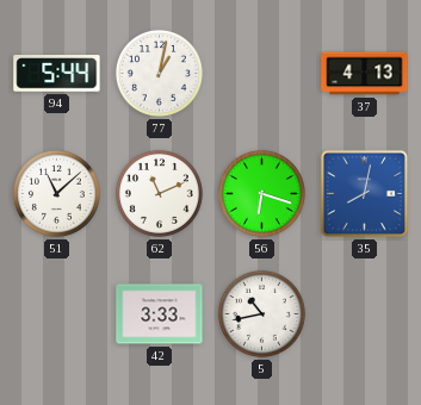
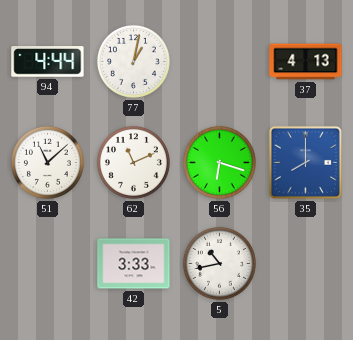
94: 5:44 -> 4:44
35: 8:02 -> 8:00
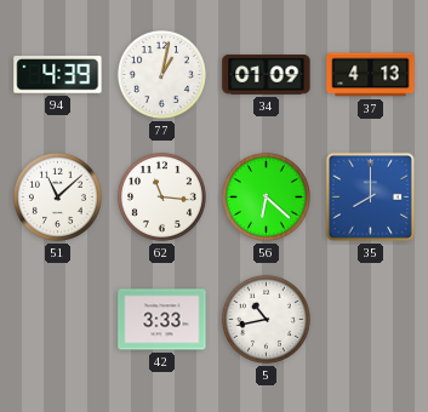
94: 4:44 -> 4:39
34: none -> 01:09
62: 11:11 -> 11:16
56: 6:18 -> 6:22
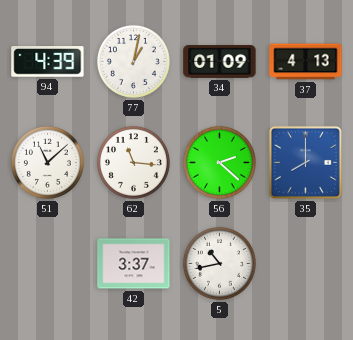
56: 6:22 -> 2:22
42: 3:33 -> 3:37
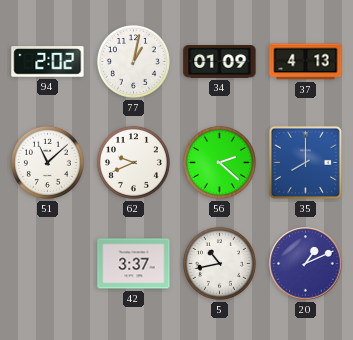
94: 4:39 -> 2:02
62: 11:16 -> 9:41
20: none -> 1:11
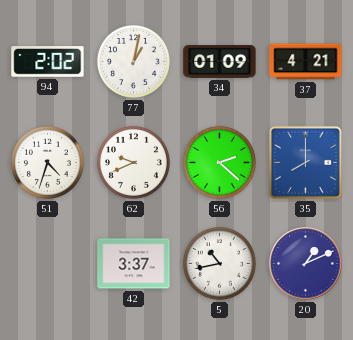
37: 4:13 -> 4:21
51: 11:08 -> 4:33
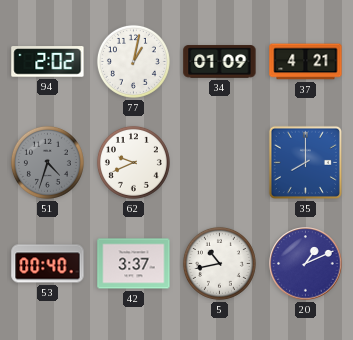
51 dial: white -> grey
56: 2:22 -> none
53: none -> 00:40
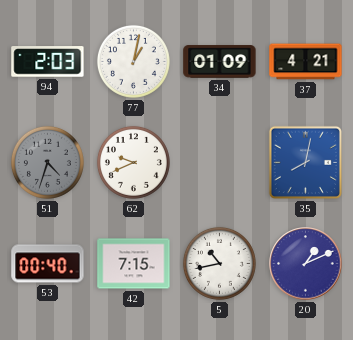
94: 2:02 -> 2:03
35: 8:00 -> 8:02
42: 3:37 -> 7:15
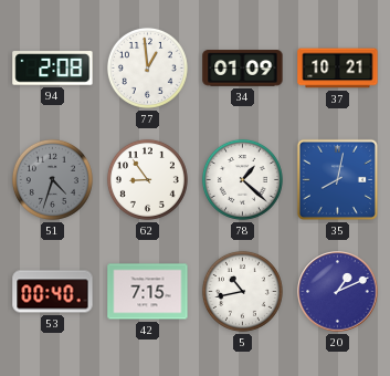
94: 2:03 -> 2:08
77: 1:02 -> 12:59
37: 4:21 -> 10:21
62: 9:41 -> 8:54
78: none -> 1:22
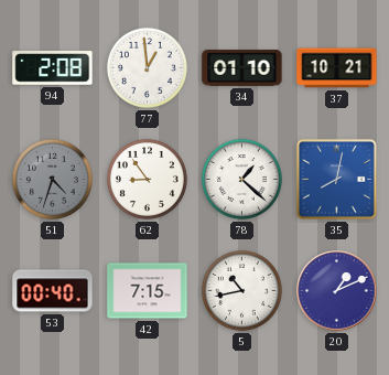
34: 01:09 -> 01:10
